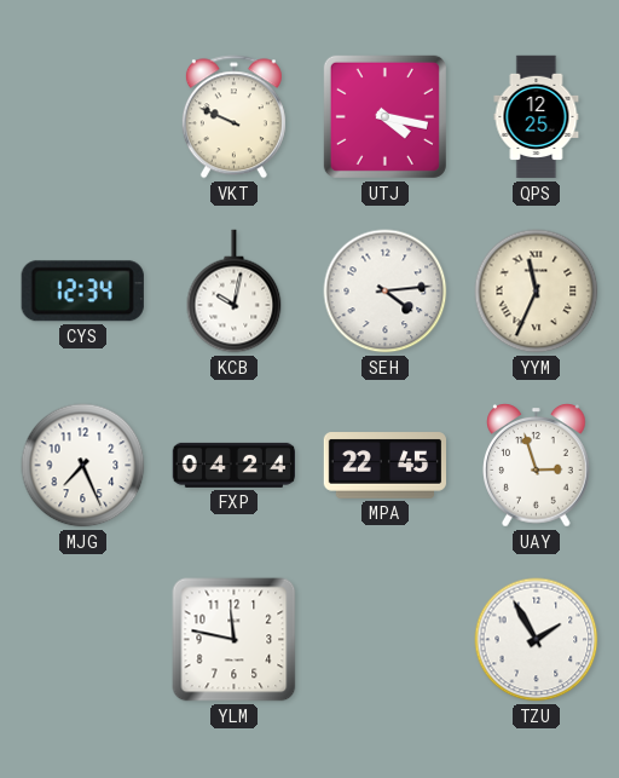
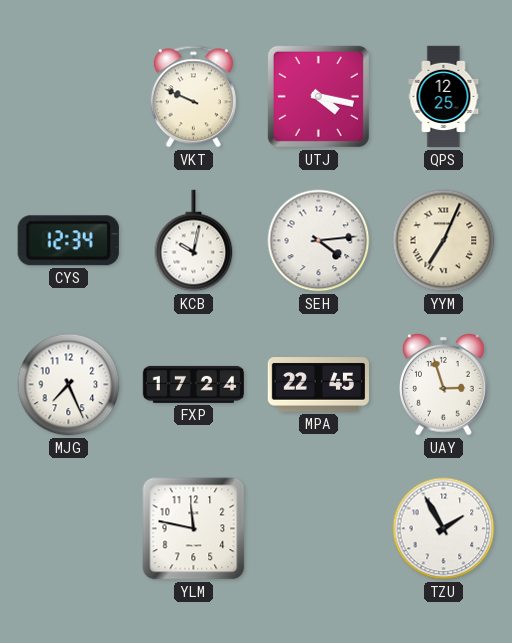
YYM: 11:34 -> 7:04
FXP: 04:24 -> 17:24
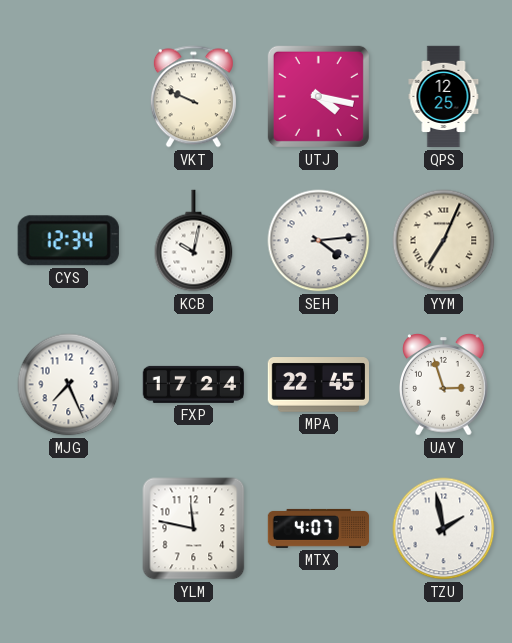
MTX: none -> 4:07
TZU: 1:55 -> 1:58
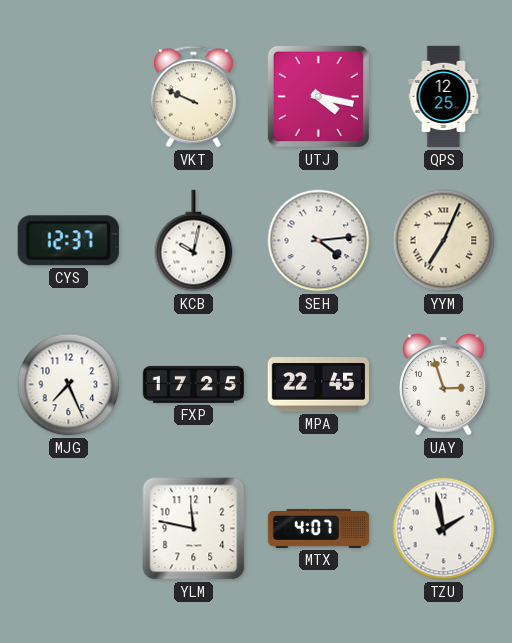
CYS: 12:34 -> 12:37
FXP: 17:24 -> 17:25
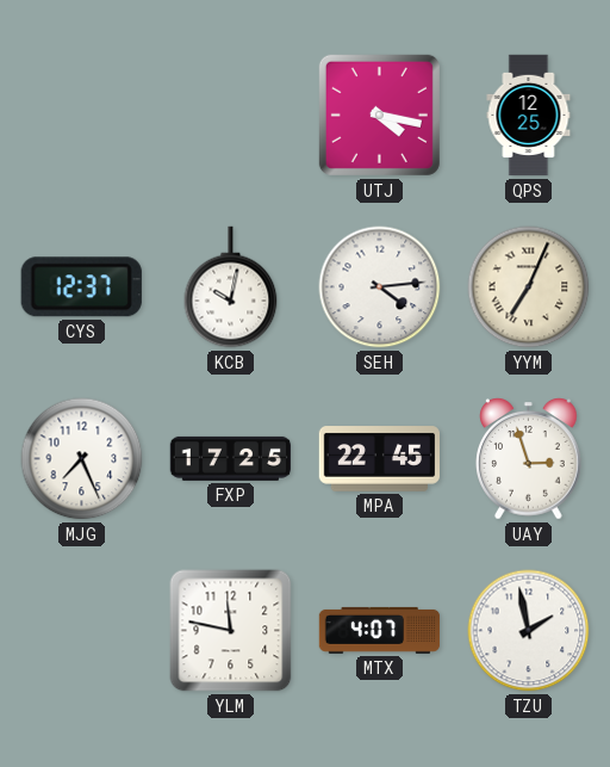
VKT: 9:49 -> none
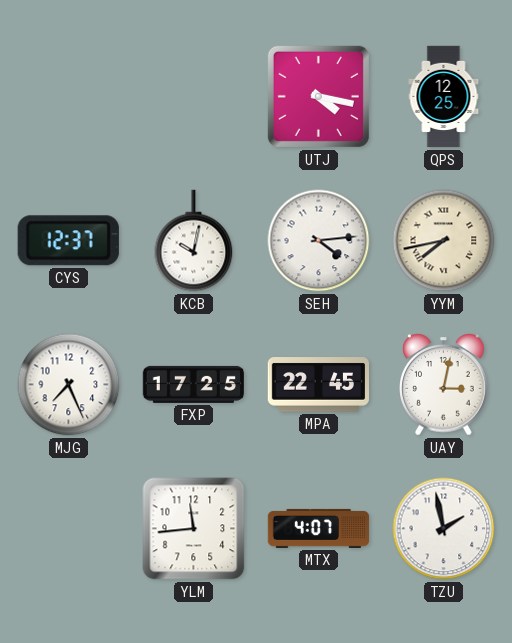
YYM: 7:04 -> 7:43
UAY: 2:57 -> 3:02
YLM: 11:47 -> 11:44
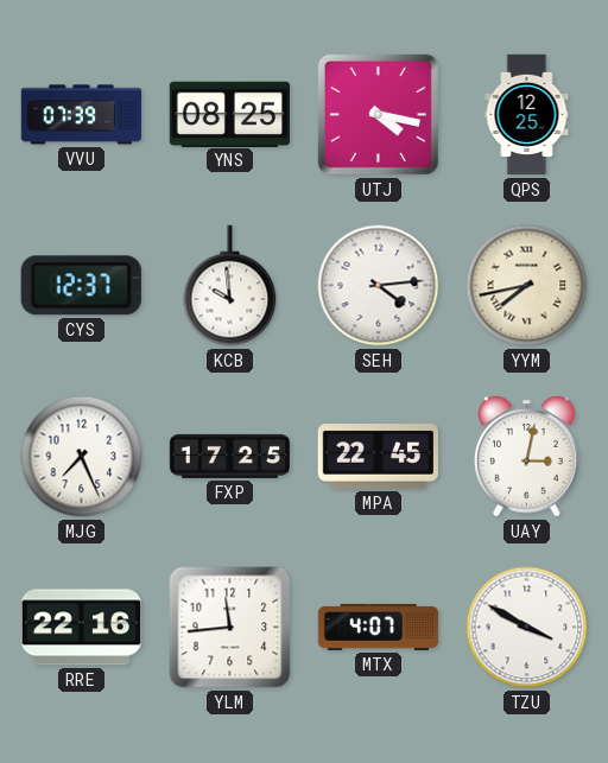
VVU: none -> 07:39
YNS: none -> 08:25
KCB: 10:02 -> 9:59
RRE: none -> 22:16
TZU: 1:58 -> 3:50
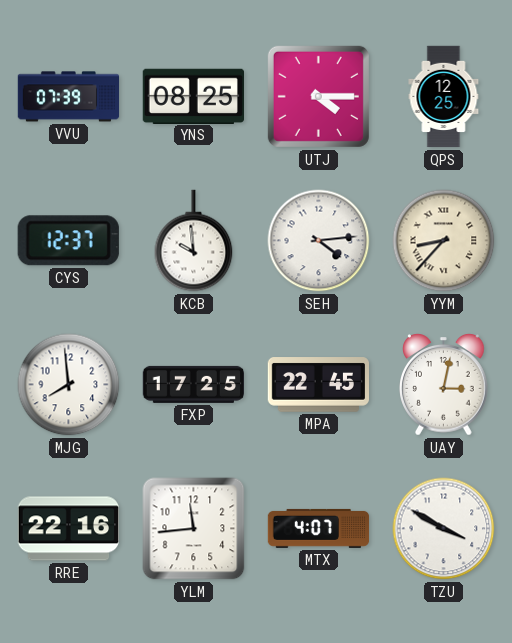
UTJ: 4:17 -> 4:15
YYM: 7:43 -> 8:37
MJG: 7:26 -> 7:59
